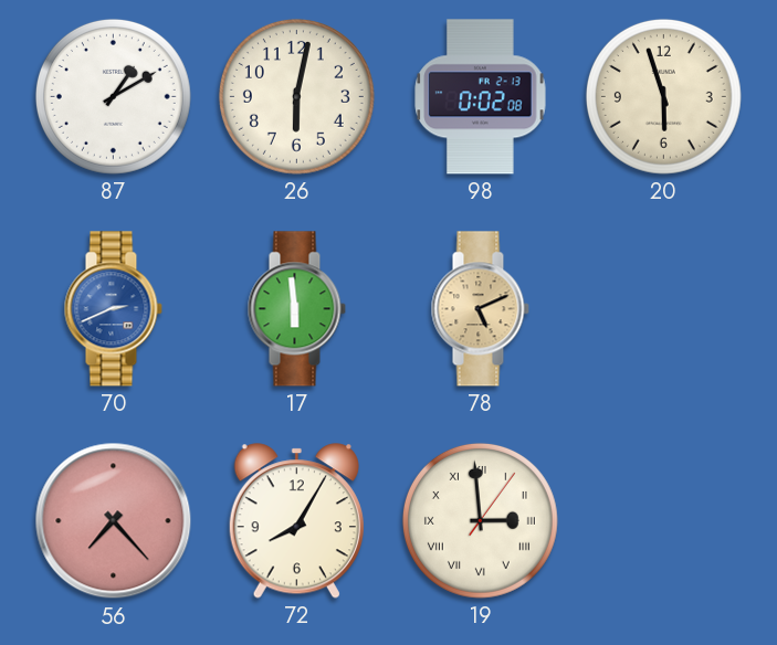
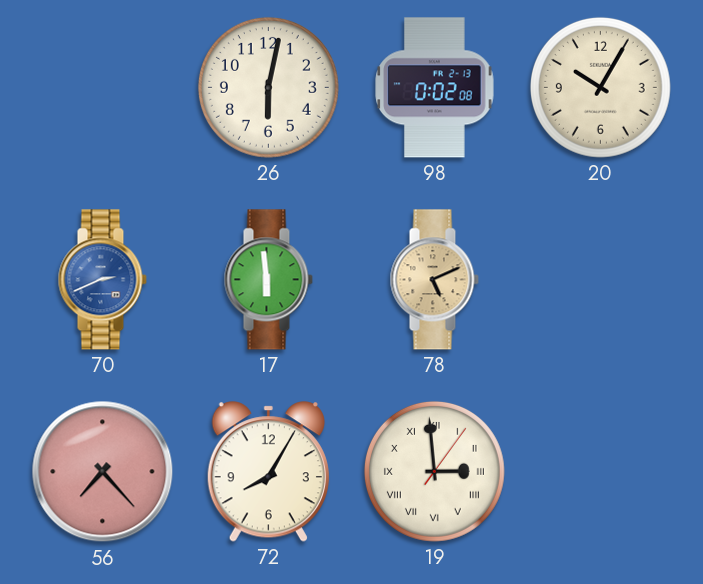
87: 1:10 -> none
20: 5:57 -> 10:05
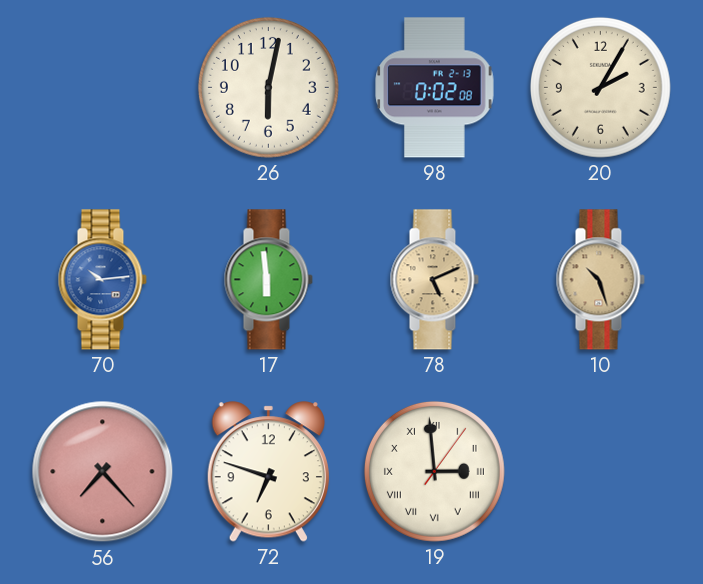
20: 10:05 -> 2:05
70: 2:41 -> 10:14
10: none -> 10:27
72: 8:05 -> 6:48
